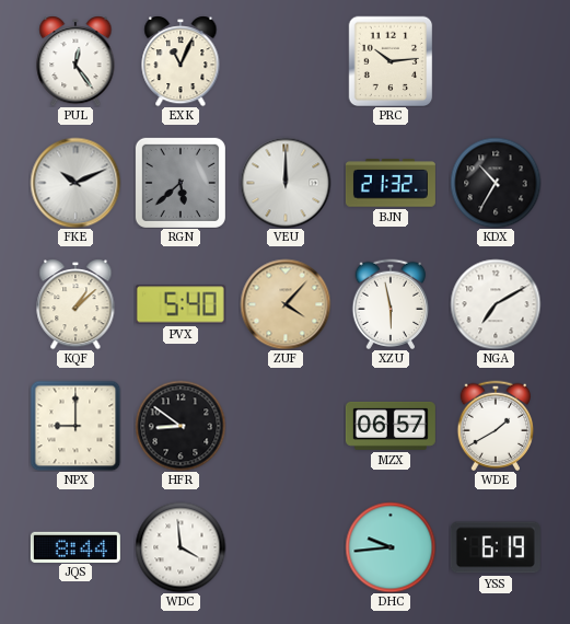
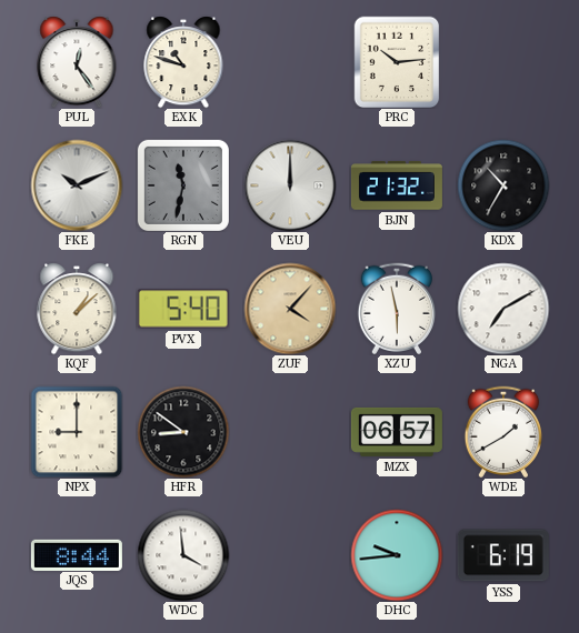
EXK: 11:04 -> 10:48
RGN: 5:38 -> 11:32
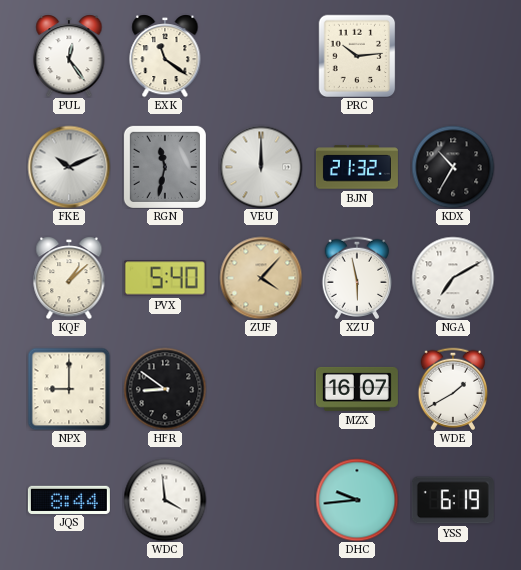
EXK: 10:48 -> 11:21
MZX: 06:57 -> 16:07
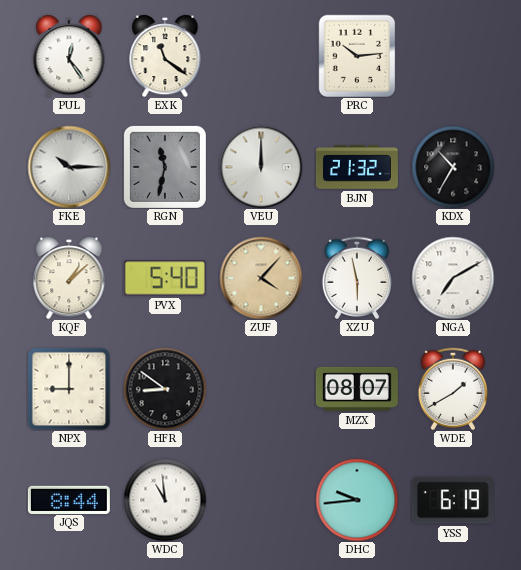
FKE: 10:11 -> 10:15
MZX: 16:07 -> 08:07
WDC: 3:59 -> 10:59
